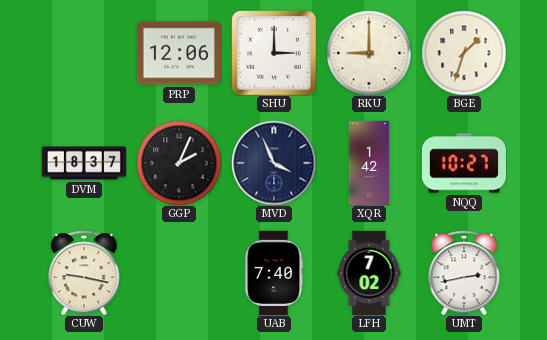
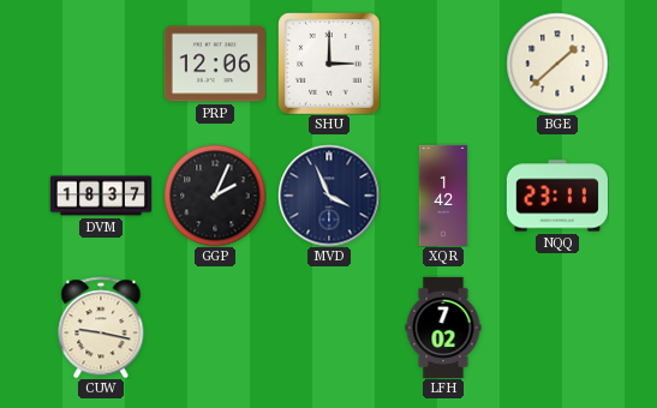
RKU: 9:00 -> none
BGE: 1:33 -> 1:38
NQQ: 10:27 -> 23:11
UAB: 7:40 -> none
UMT: 2:43 -> none
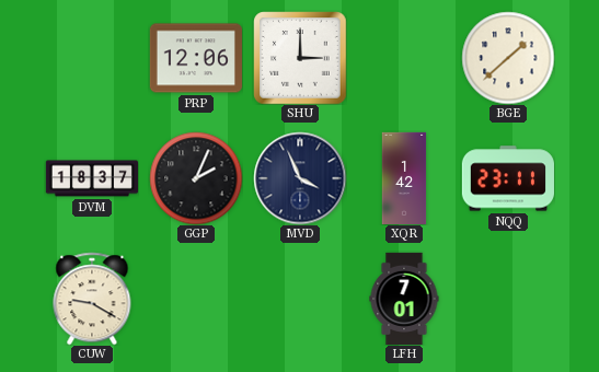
CUW: 9:17 -> 9:20
LFH: 7:02 -> 7:01
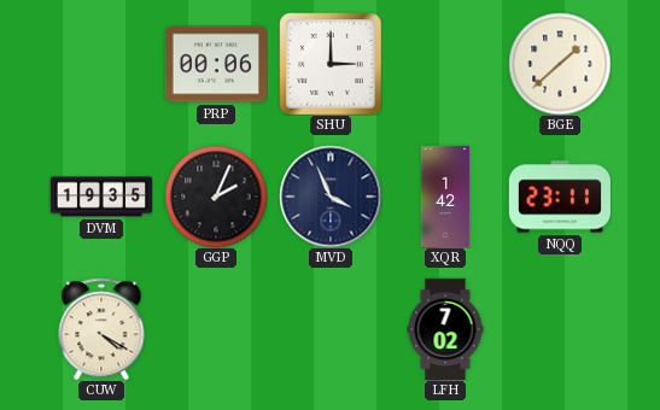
PRP: 12:06 -> 00:06
DVM: 18:37 -> 19:35
CUW: 9:20 -> 4:20
LFH: 7:01 -> 7:02
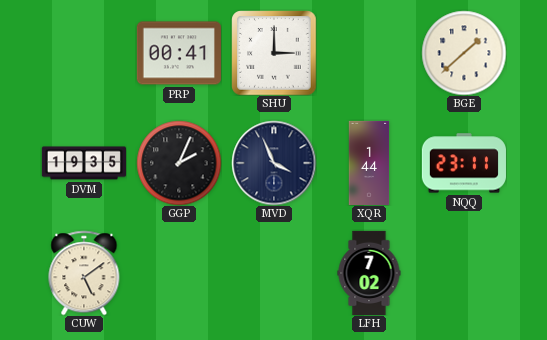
PRP: 00:06 -> 00:41
XQR: 1:42 -> 1:44
CUW: 4:20 -> 5:09
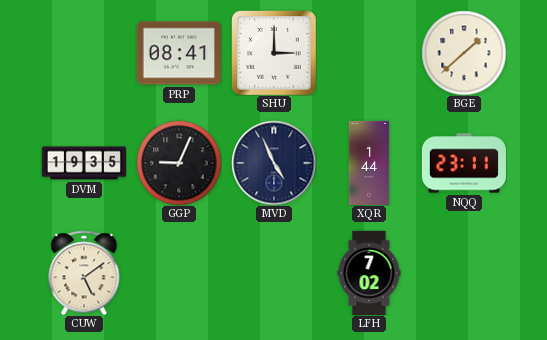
PRP: 00:41 -> 08:41
GGP: 2:04 -> 9:04
MVD: 3:56 -> 4:56
